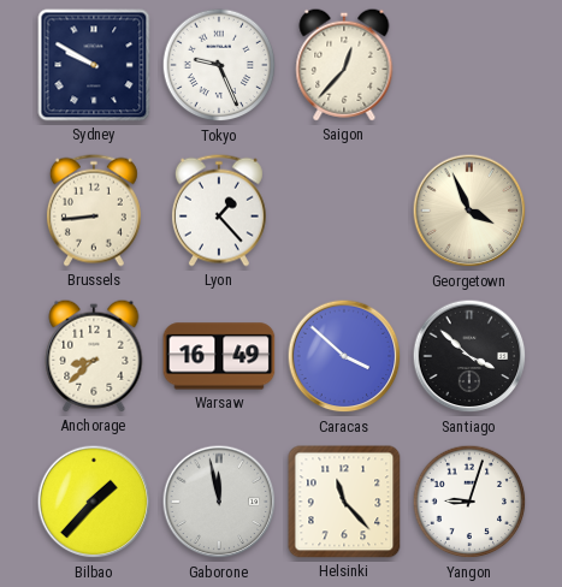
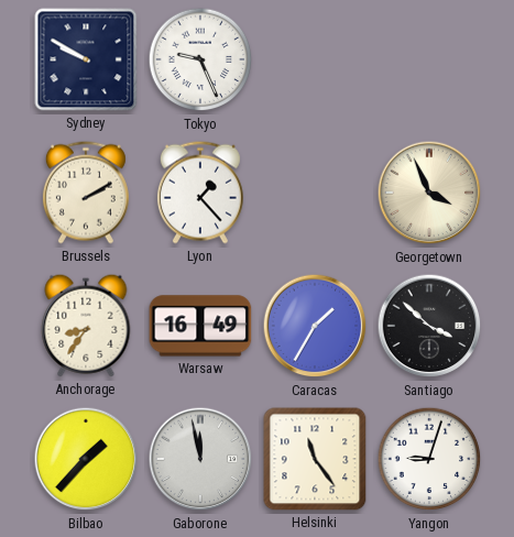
Saigon: 12:37 -> none
Brussels: 8:44 -> 2:10
Anchorage: 8:38 -> 8:36
Caracas: 3:52 -> 1:35
Helsinki: 11:23 -> 11:24
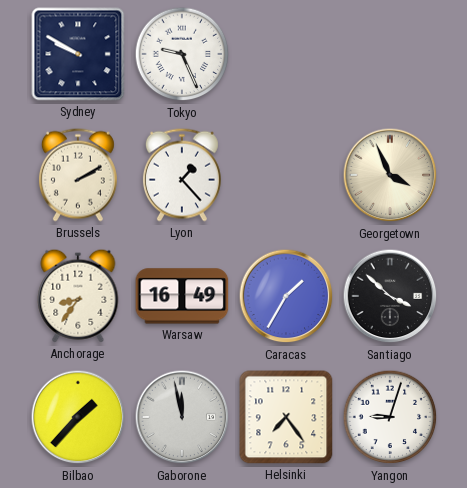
Helsinki: 11:24 -> 7:24
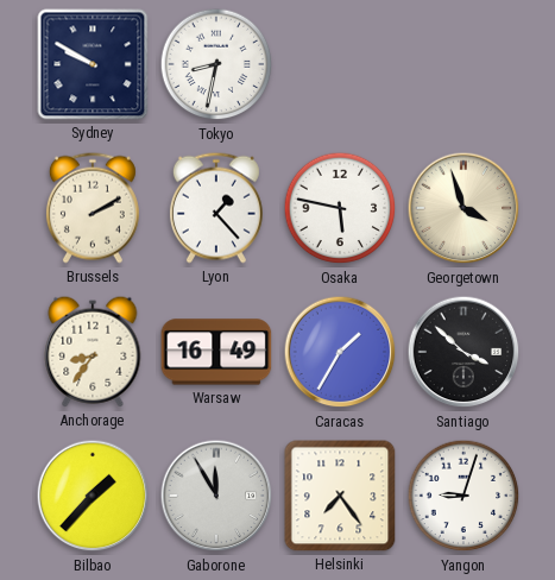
Tokyo: 9:26 -> 8:32
Osaka: none -> 5:47
Georgetown: 3:56 -> 3:57
Gaborone: 11:58 -> 11:55
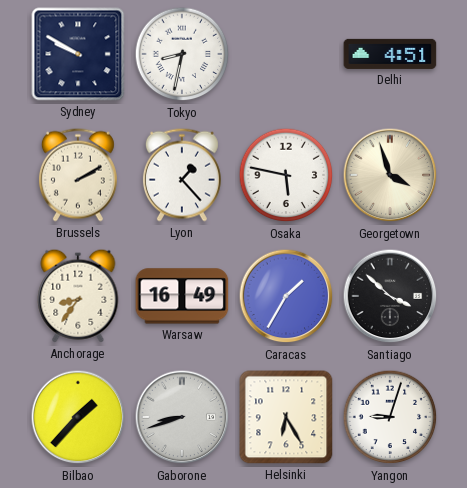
Delhi: none -> 4:51
Gaborone: 11:55 -> 8:42
Helsinki: 7:24 -> 6:25
